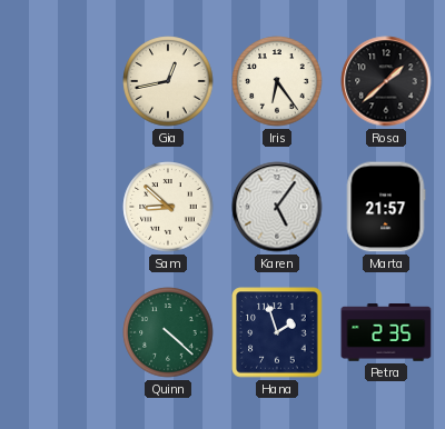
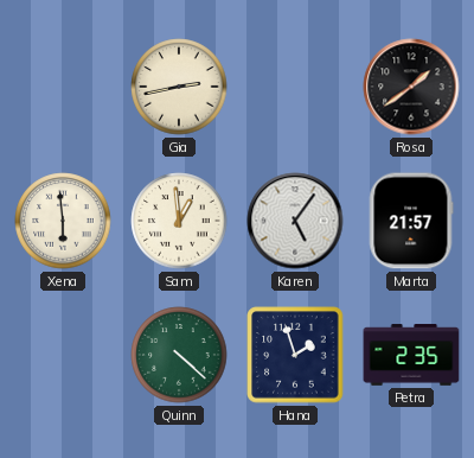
Gia: 12:43 -> 2:43
Iris: 6:24 -> none
Rosa: 1:38 -> 1:39
Xena: none -> 5:59
Sam: 8:52 -> 12:59
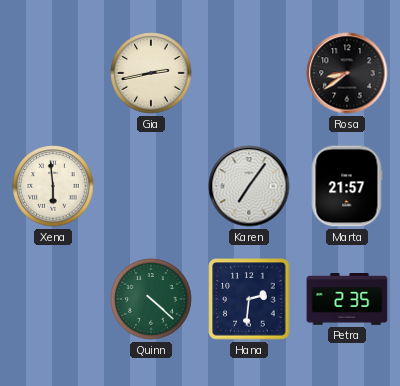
Rosa: 1:39 -> 8:39
Sam: 12:59 -> none
Karen: 5:06 -> 7:06
Hana: 1:57 -> 2:31
